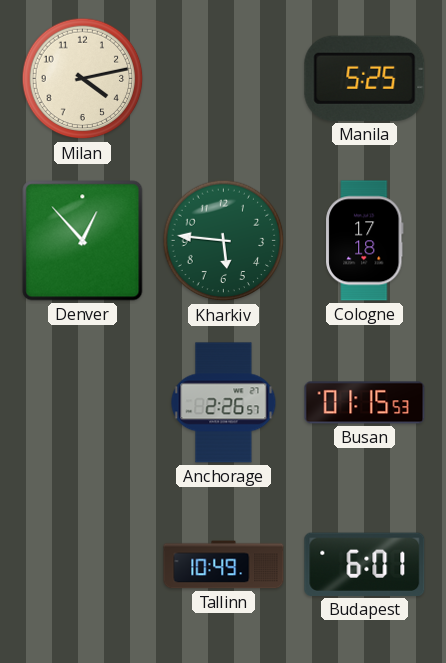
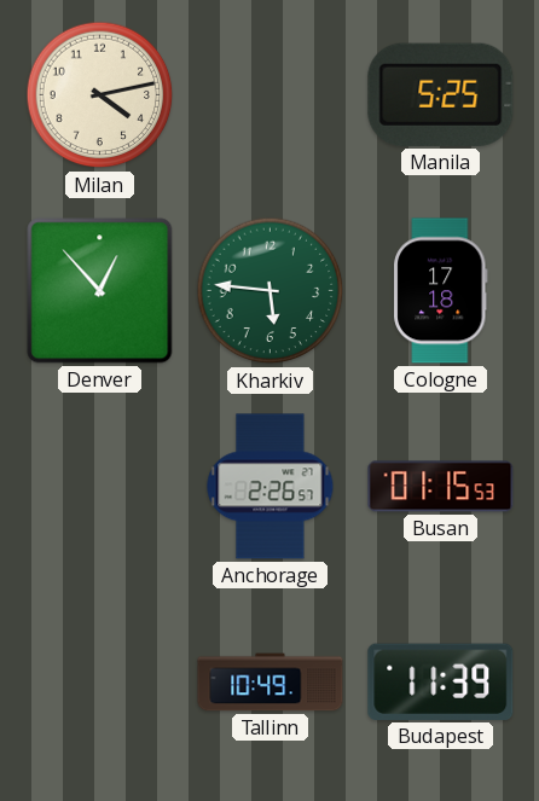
Budapest: 6:01 -> 11:39
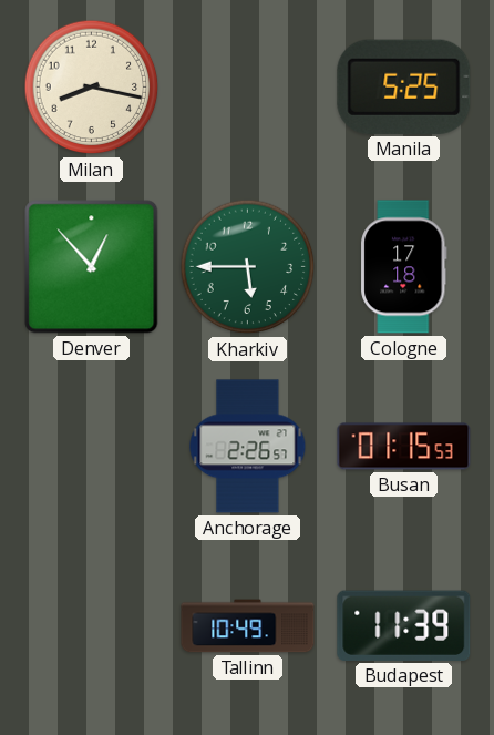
Milan: 4:13 -> 8:17
Kharkiv: 5:46 -> 5:45
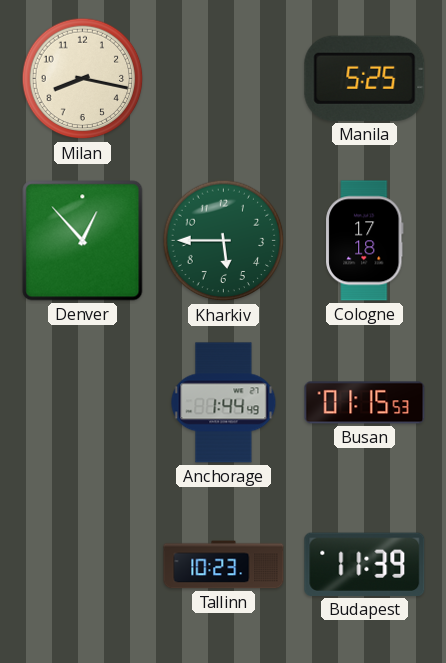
Anchorage: 2:26 -> 1:44
Tallinn: 10:49 -> 10:23
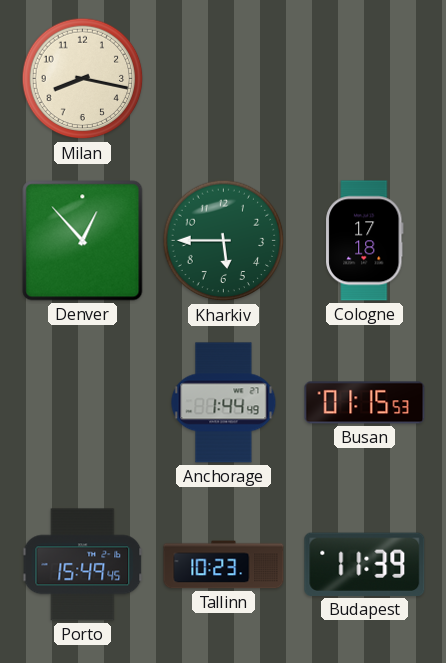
Manila: 5:25 -> none
Porto: none -> 15:49
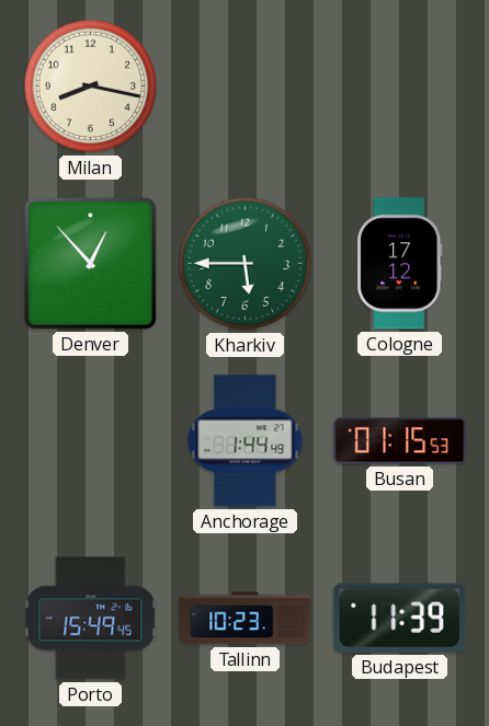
Cologne: 17:18 -> 17:12
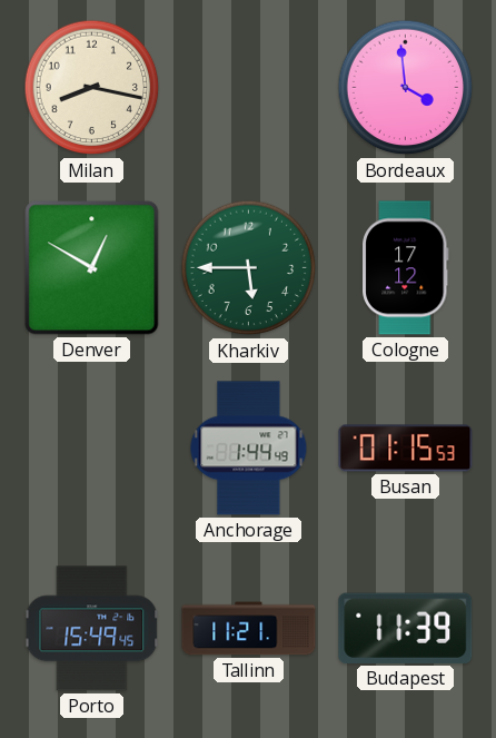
Bordeaux: none -> 3:59
Denver: 12:53 -> 12:50
Tallinn: 10:23 -> 11:21
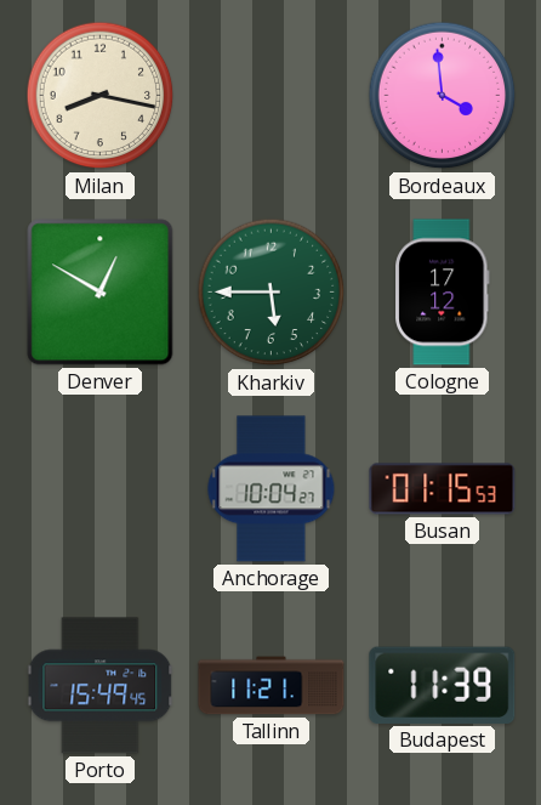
Anchorage: 1:44 -> 10:04
